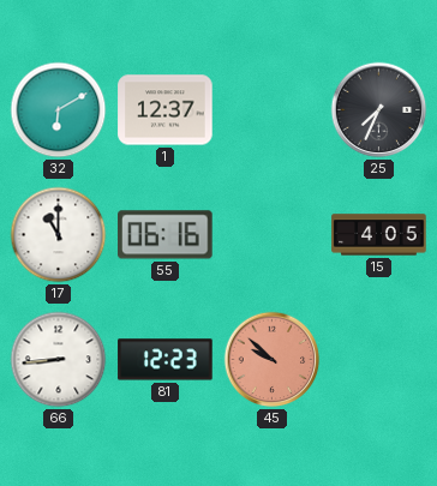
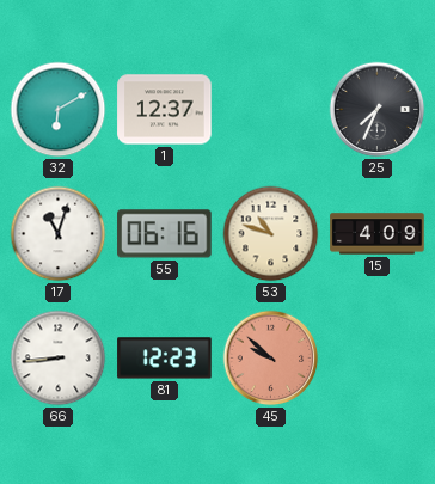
17: 11:00 -> 11:03
53: none -> 10:48
15: 4:05 -> 4:09
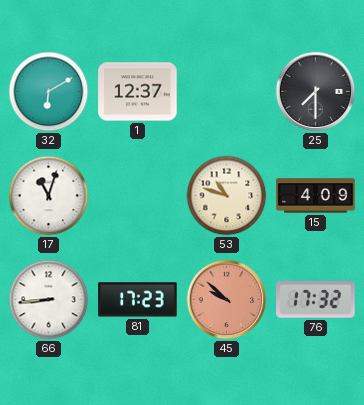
25: 7:34 -> 7:30
55: 06:16 -> none
81: 12:23 -> 17:23
76: none -> 17:32
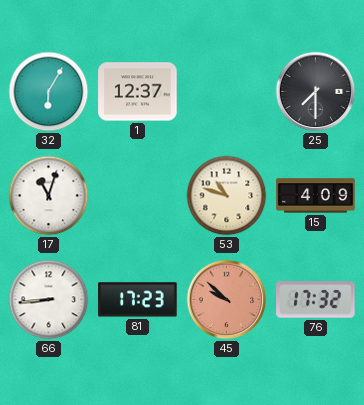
32: 6:10 -> 6:05
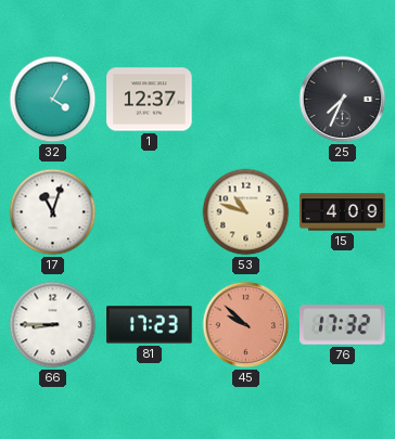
32: 6:05 -> 4:05
25: 7:30 -> 7:34
66: 8:44 -> 8:45
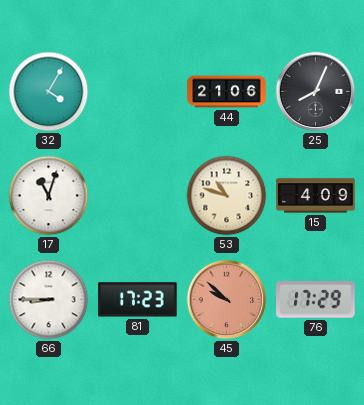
1: 12:37 -> none
44: none -> 21:06
25: 7:34 -> 8:04
76: 17:32 -> 17:29
